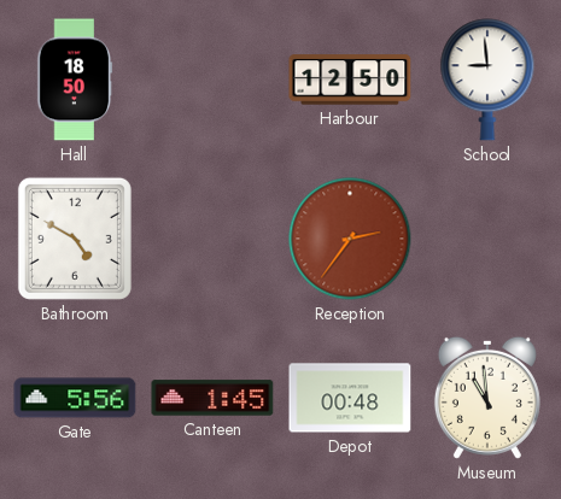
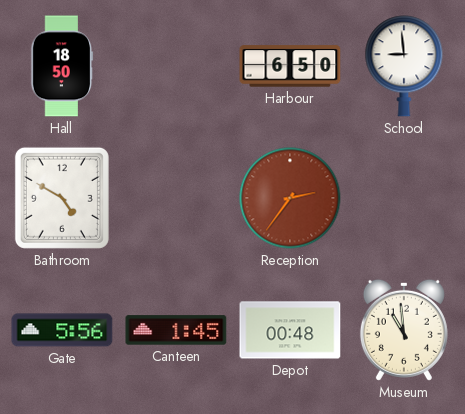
Harbour: 12:50 -> 6:50
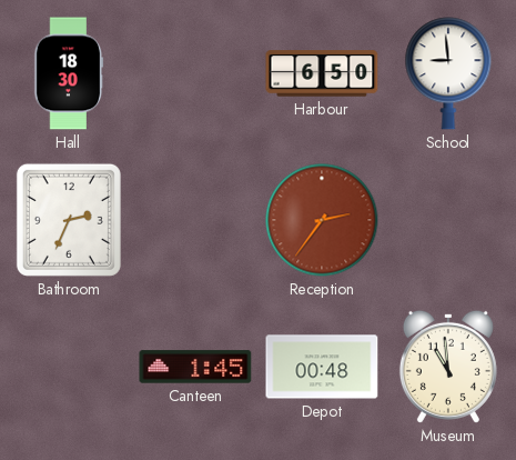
Hall: 18:50 -> 18:30
Bathroom: 4:50 -> 2:34
Gate: 5:56 -> none
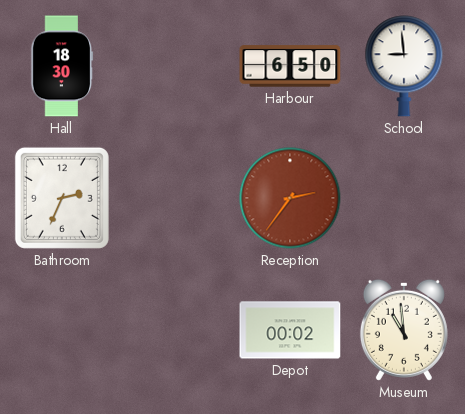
Canteen: 1:45 -> none
Depot: 00:48 -> 00:02
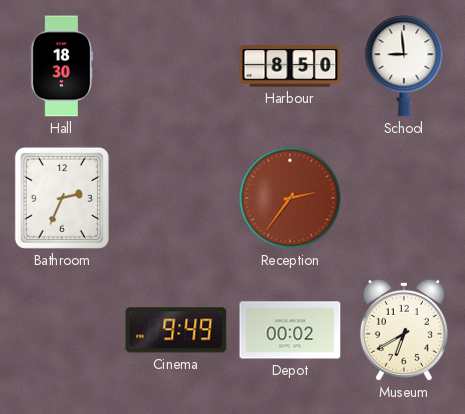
Harbour: 6:50 -> 8:50
Cinema: none -> 9:49
Museum: 10:59 -> 6:40
